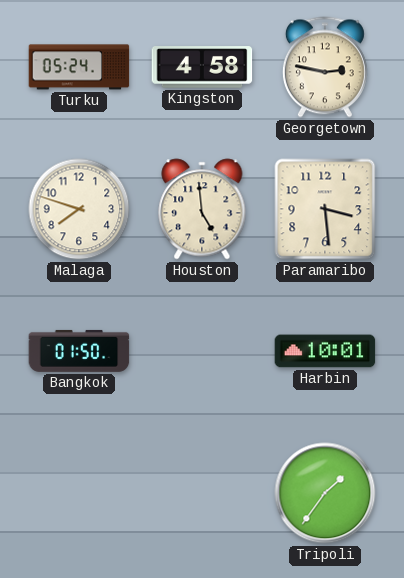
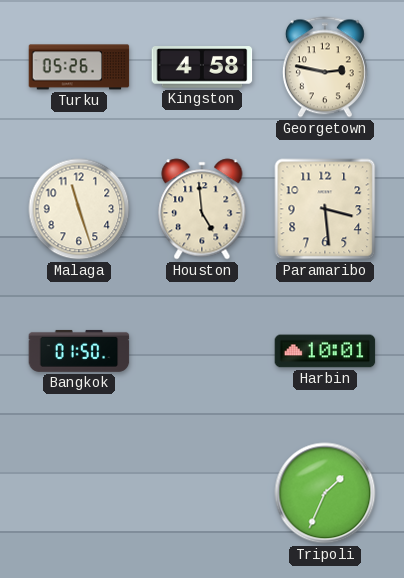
Turku: 05:24 -> 05:26
Malaga: 7:48 -> 11:27
Tripoli: 1:36 -> 1:34
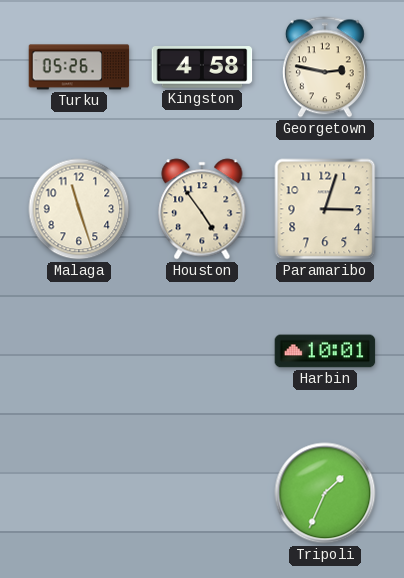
Houston: 4:59 -> 4:54
Paramaribo: 3:29 -> 3:03
Bangkok: 01:50 -> none
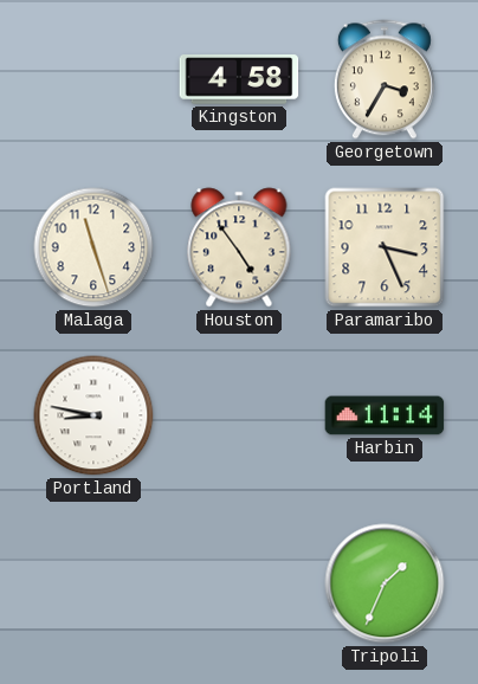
Turku: 05:26 -> none
Georgetown: 2:47 -> 3:35
Paramaribo: 3:03 -> 3:26
Portland: none -> 8:47
Harbin: 10:01 -> 11:14
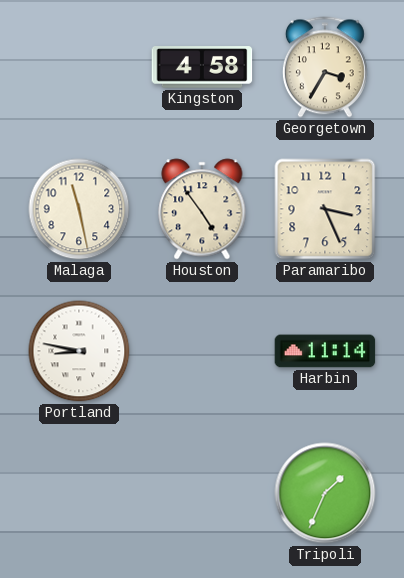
Malaga: 11:27 -> 11:28
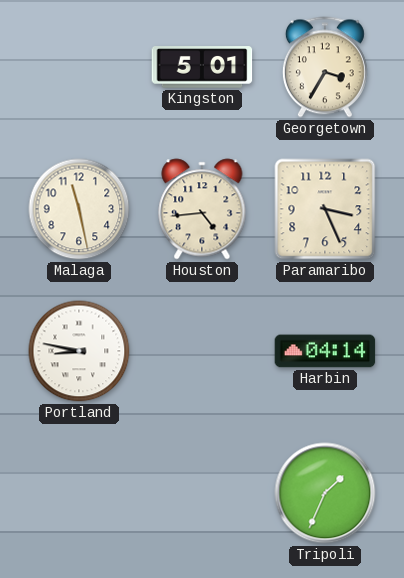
Kingston: 4:58 -> 5:01
Houston: 4:54 -> 4:44
Harbin: 11:14 -> 04:14
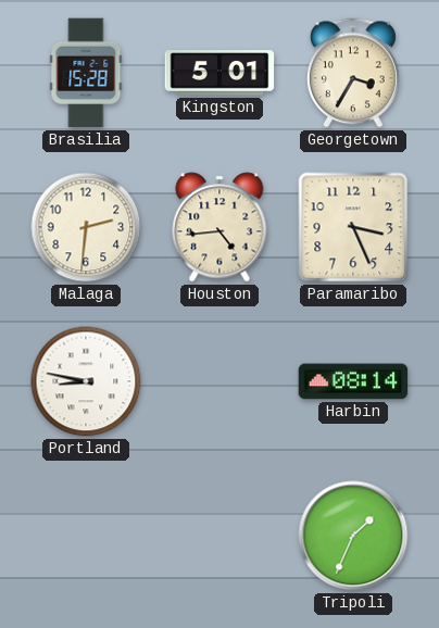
Brasilia: none -> 15:28
Malaga: 11:28 -> 2:31
Harbin: 04:14 -> 08:14
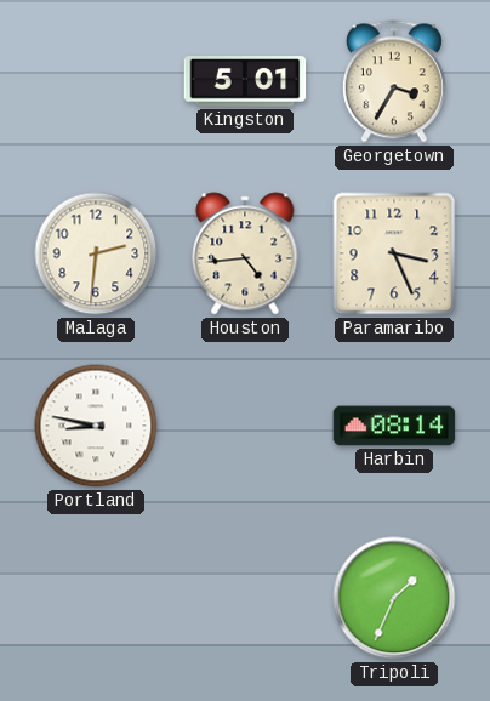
Brasilia: 15:28 -> none
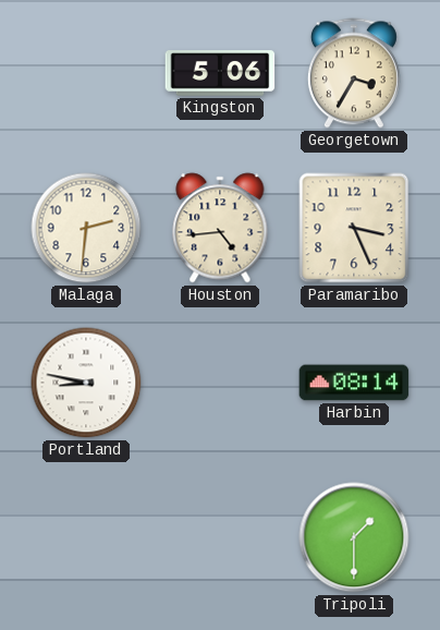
Kingston: 5:01 -> 5:06
Tripoli: 1:34 -> 1:30
